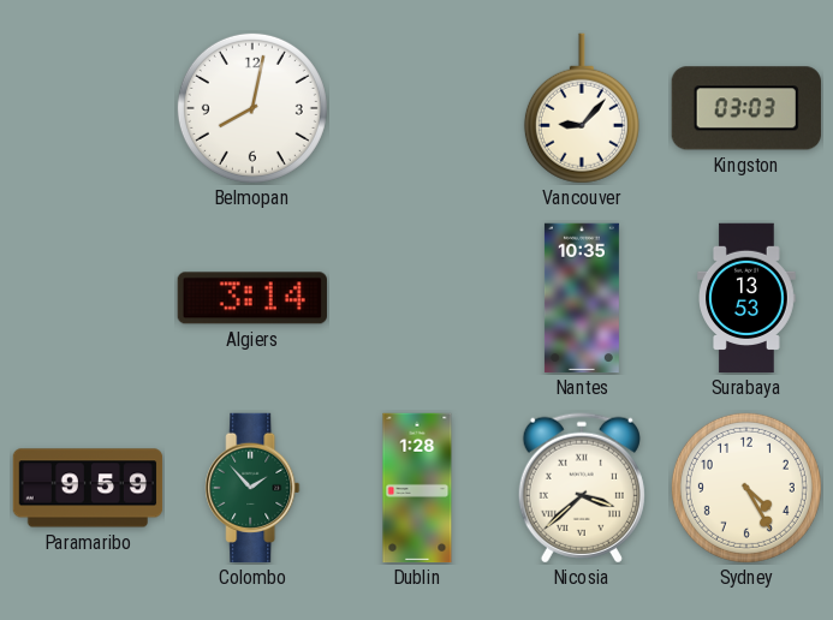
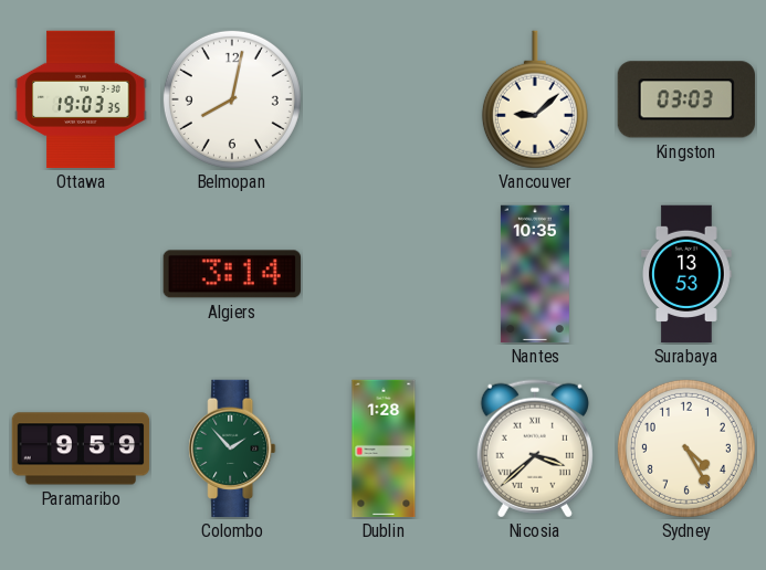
Ottawa: none -> 19:03
Vancouver: 9:07 -> 9:08
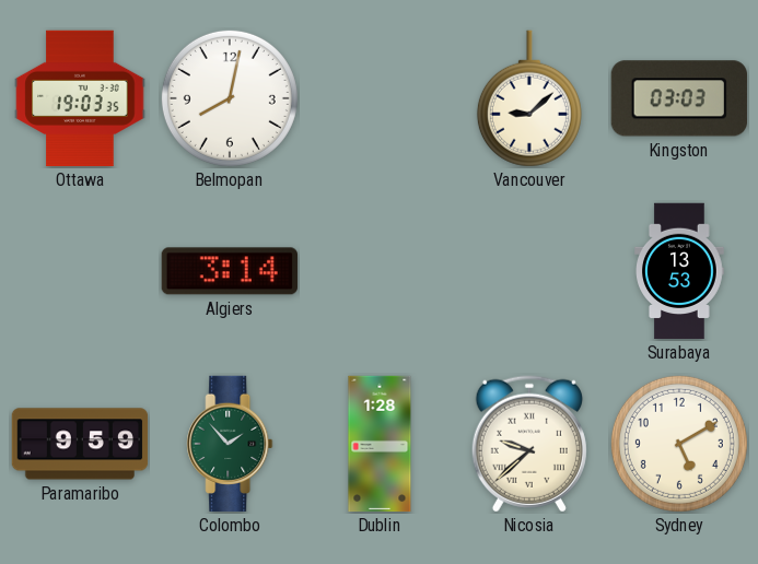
Nantes: 10:35 -> none
Nicosia: 3:38 -> 9:38
Sydney: 4:25 -> 5:10
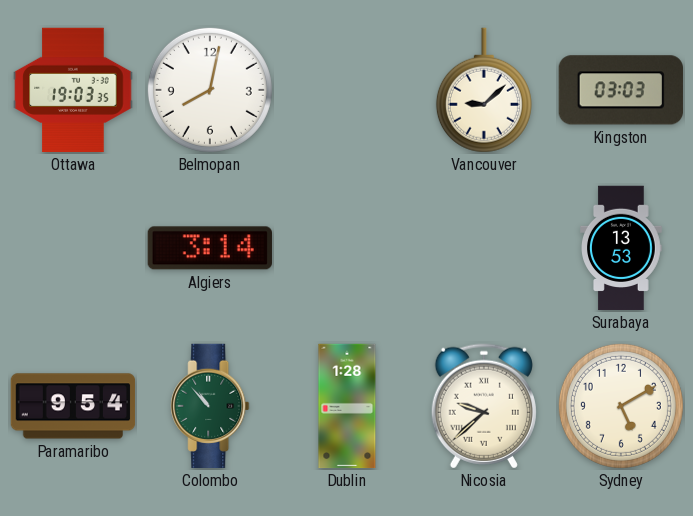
Paramaribo: 9:59 -> 9:54
Colombo: 1:53 -> 10:53
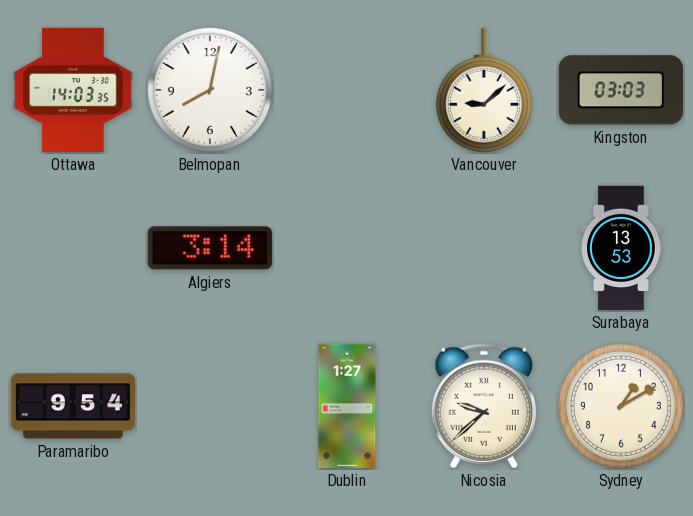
Ottawa: 19:03 -> 14:03
Colombo: 10:53 -> none
Dublin: 1:28 -> 1:27
Sydney: 5:10 -> 1:10
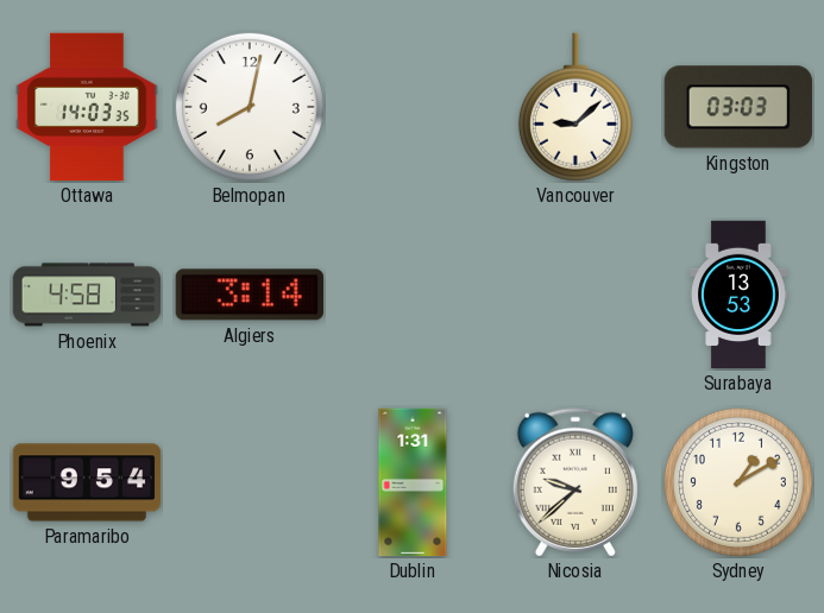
Phoenix: none -> 4:58
Dublin: 1:27 -> 1:31
